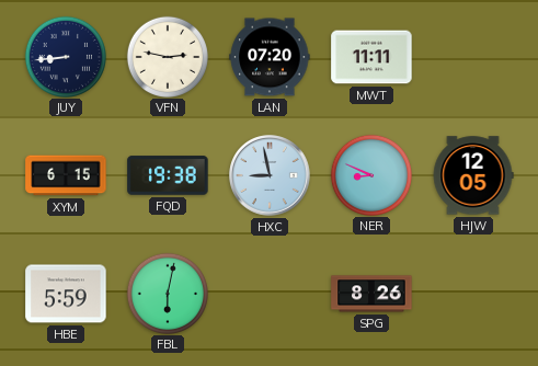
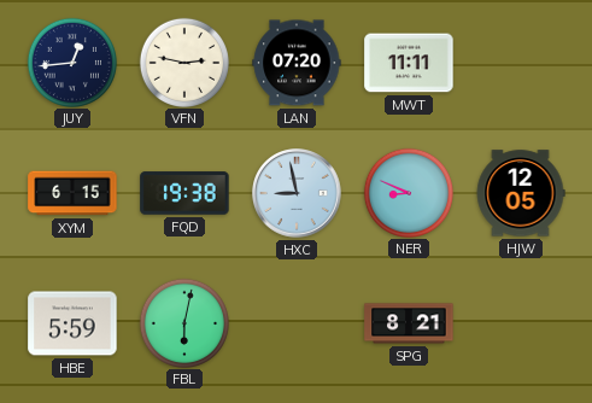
JUY: 8:44 -> 12:44
SPG: 8:26 -> 8:21
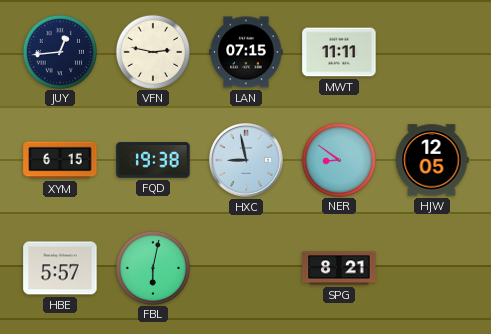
LAN: 07:20 -> 07:15
NER: 8:49 -> 8:51
HBE: 5:59 -> 5:57
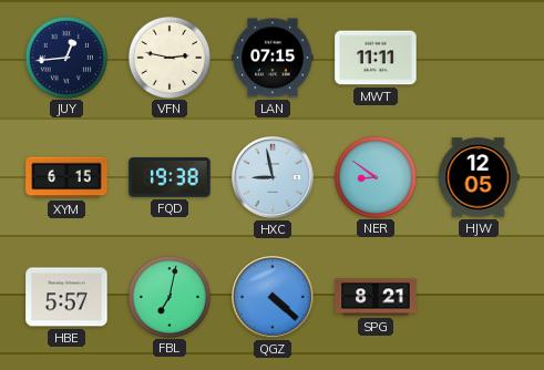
FBL: 6:02 -> 7:02
QGZ: none -> 4:22
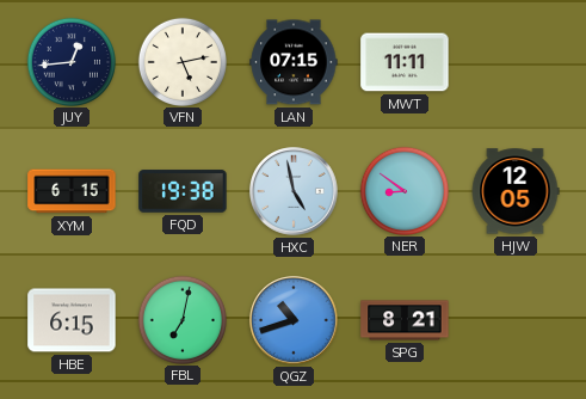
VFN: 2:47 -> 5:13
HXC: 8:58 -> 4:58
HBE: 5:57 -> 6:15
QGZ: 4:22 -> 10:42
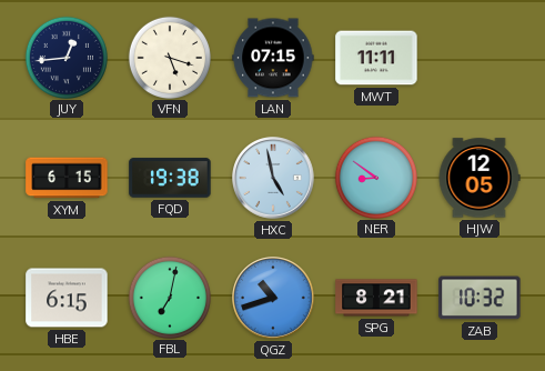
VFN: 5:13 -> 5:18
ZAB: none -> 10:32
